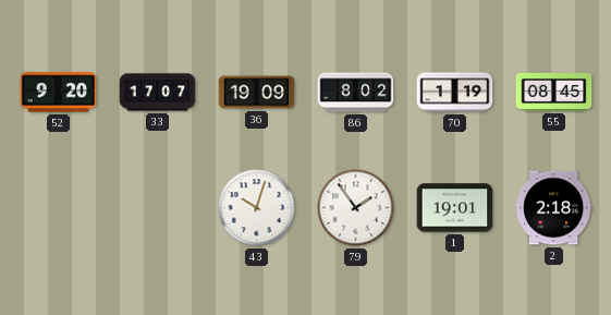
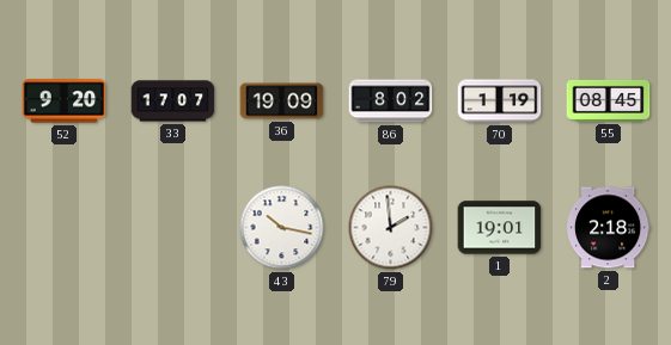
43: 10:03 -> 10:17
79: 1:54 -> 1:59
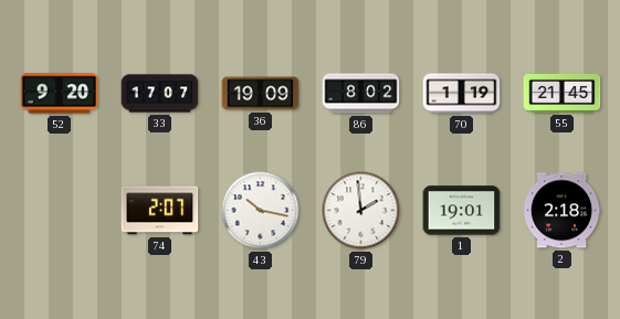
55: 08:45 -> 21:45
74: none -> 2:07
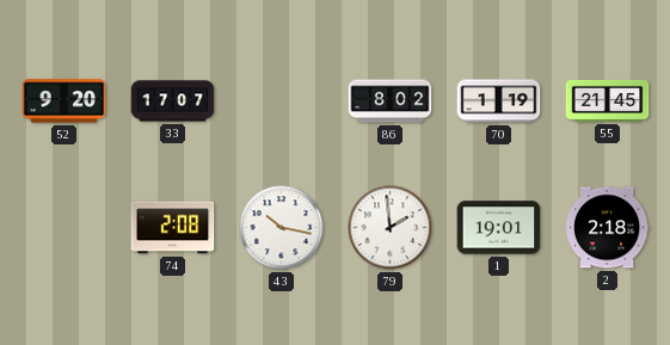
36: 19:09 -> none
74: 2:07 -> 2:08
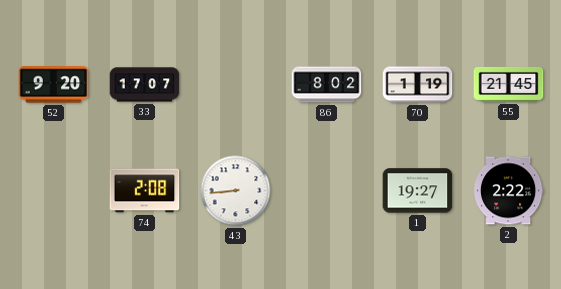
43: 10:17 -> 8:44
79: 1:59 -> none
1: 19:01 -> 19:27
2: 2:18 -> 2:22
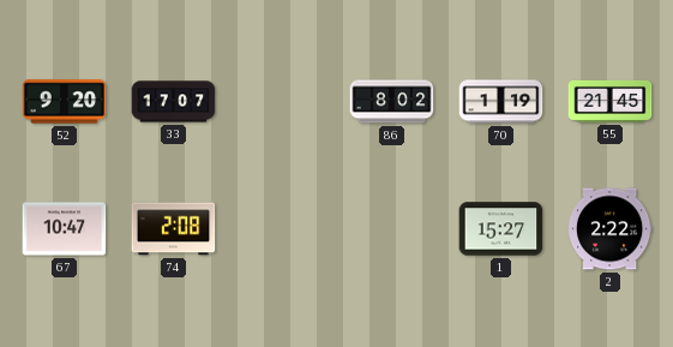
67: none -> 10:47
43: 8:44 -> none
1: 19:27 -> 15:27
